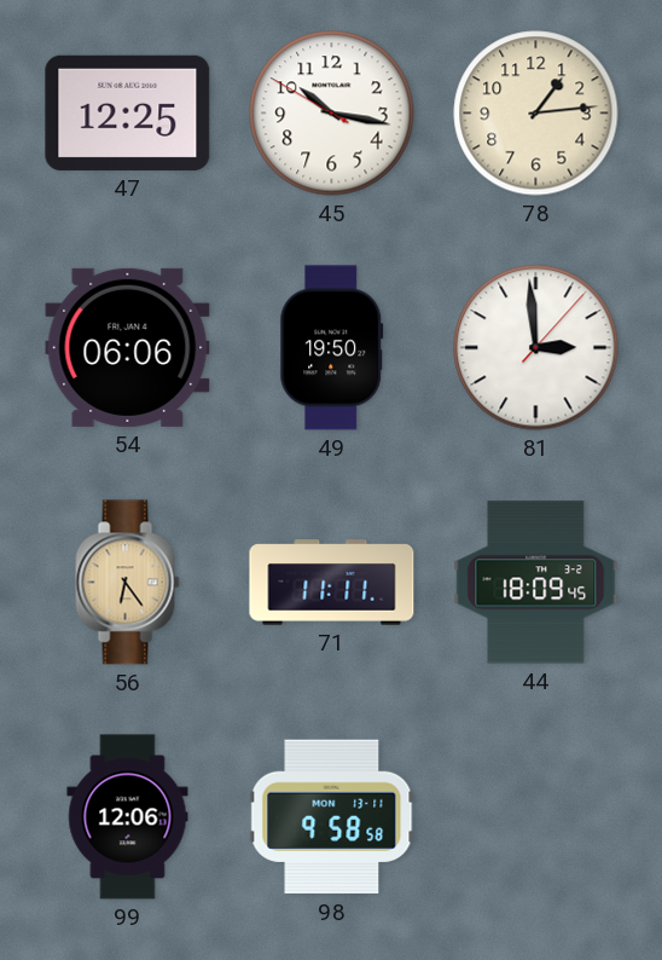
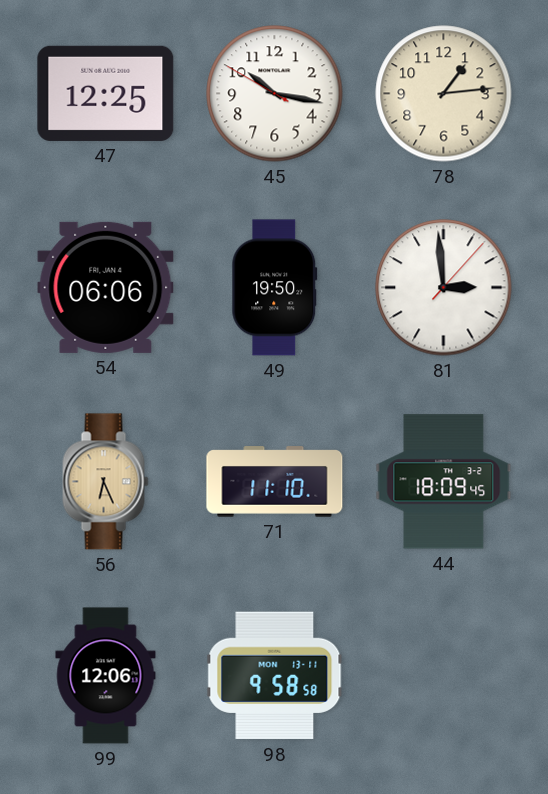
56: 6:24 -> 6:26
71: 11:11 -> 11:10
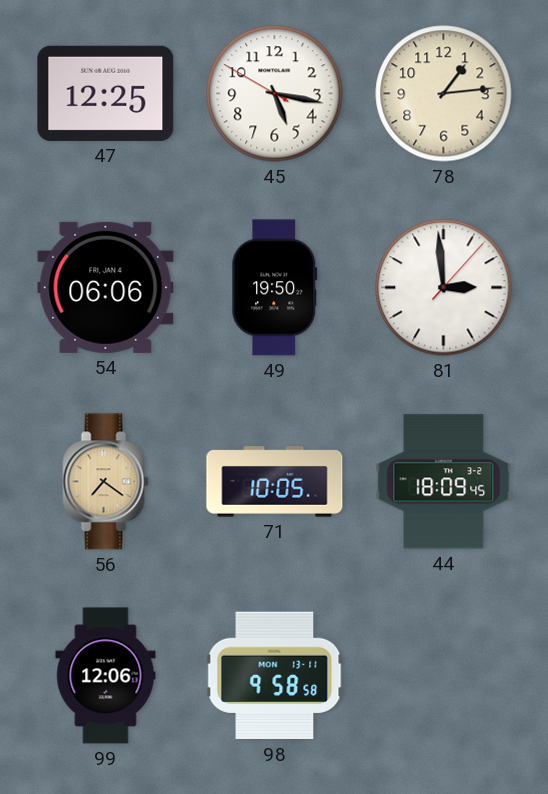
45: 10:16 -> 5:16
56: 6:26 -> 7:21
71: 11:10 -> 10:05
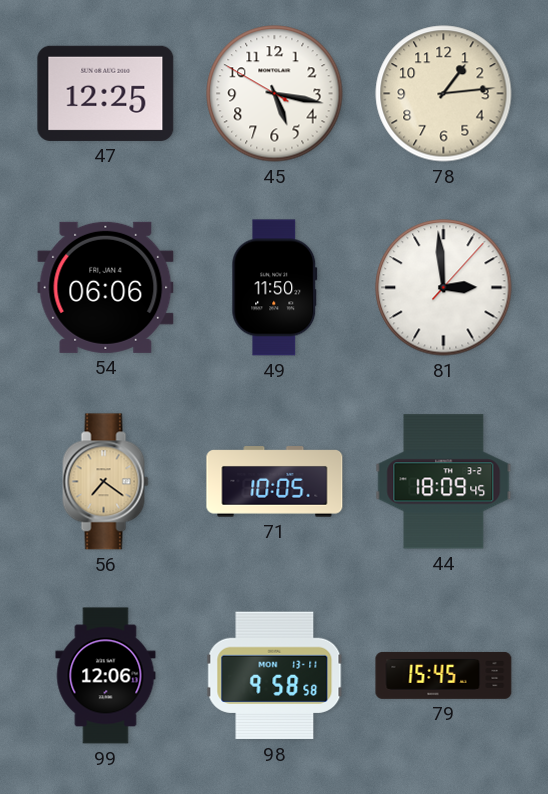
49: 19:50 -> 11:50
79: none -> 15:45
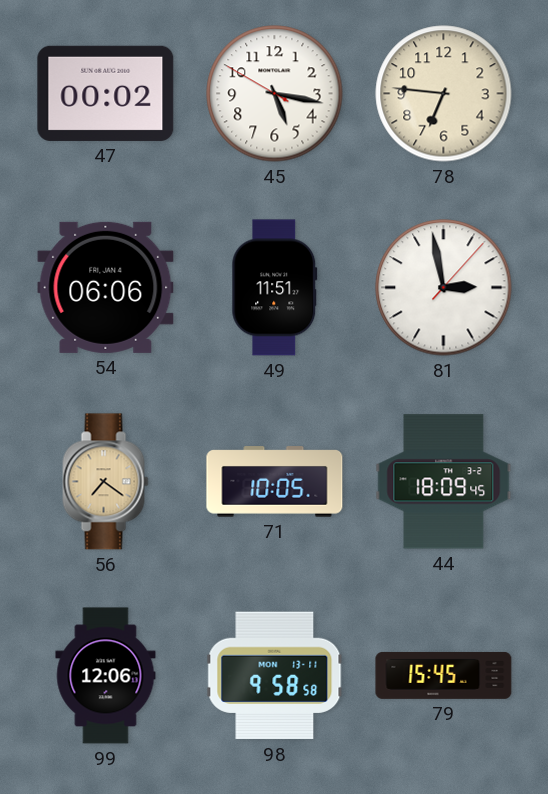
47: 12:25 -> 00:02
78: 1:14 -> 6:46
49: 11:50 -> 11:51
81: 2:59 -> 2:58
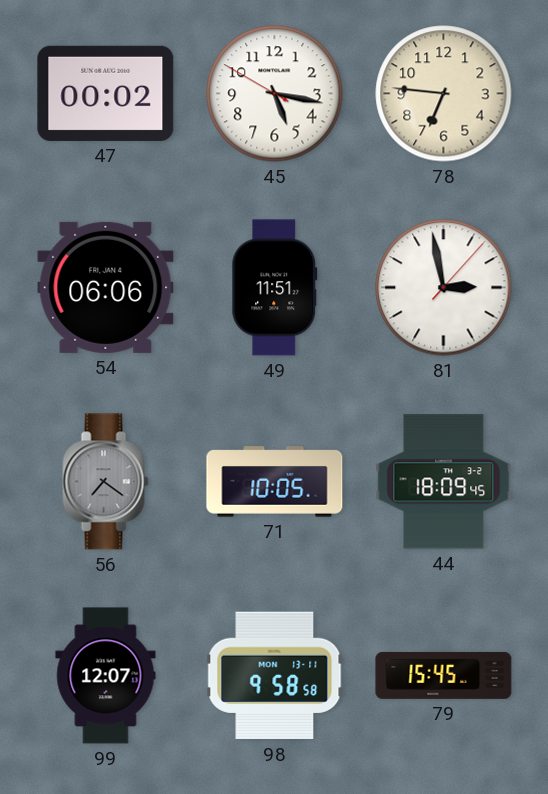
56 dial: champagne -> grey
99: 12:06 -> 12:07
